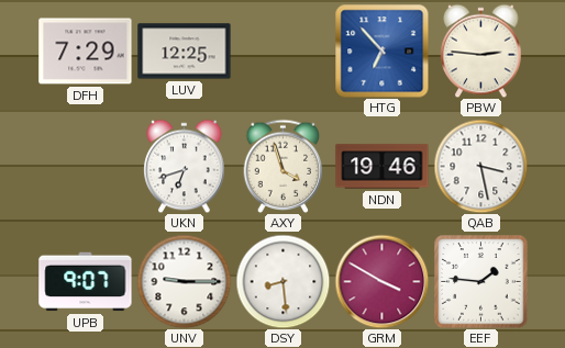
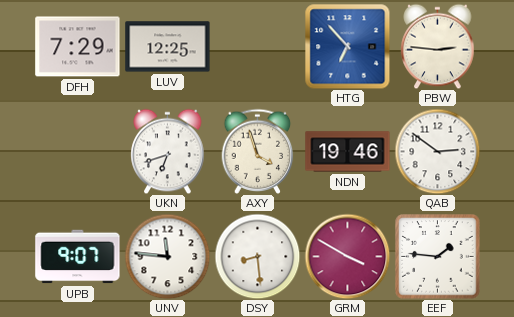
QAB: 3:28 -> 2:51
UNV: 9:15 -> 11:46
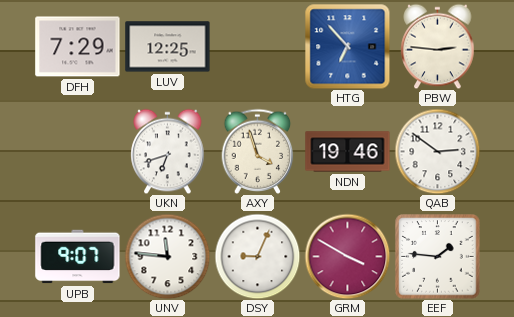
DSY: 8:29 -> 9:04
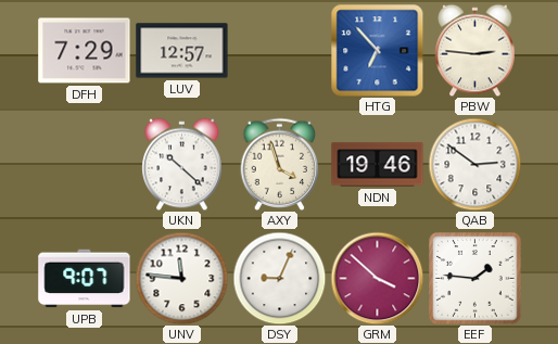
LUV: 12:25 -> 12:57
UKN: 6:42 -> 10:22
GRM: 3:50 -> 3:52
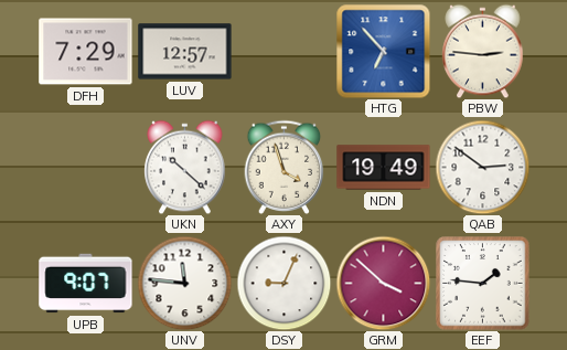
NDN: 19:46 -> 19:49
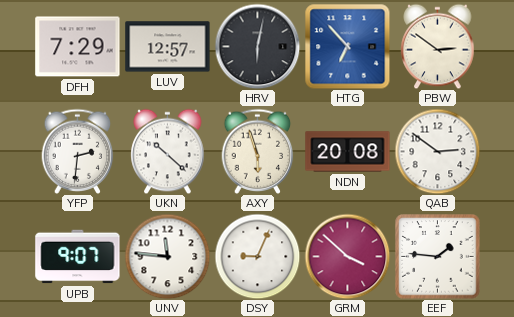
HRV: none -> 6:02
PBW: 2:46 -> 2:51
YFP: none -> 2:31
AXY: 3:57 -> 5:57
NDN: 19:49 -> 20:08
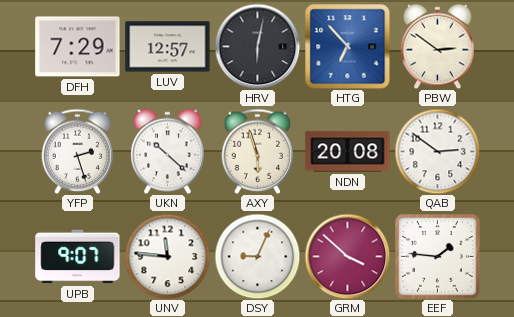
YFP: 2:31 -> 2:27
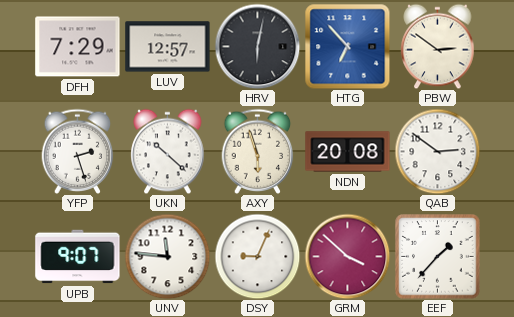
EEF: 1:46 -> 1:37
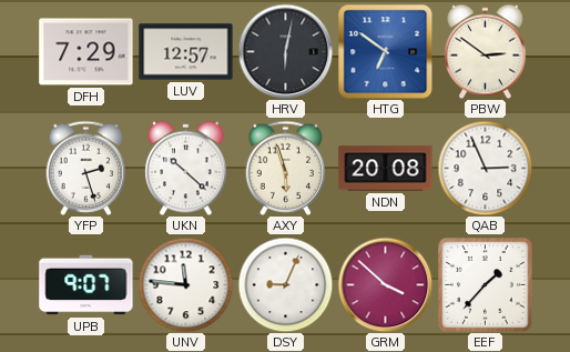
HTG: 6:53 -> 6:51
QAB: 2:51 -> 2:56
